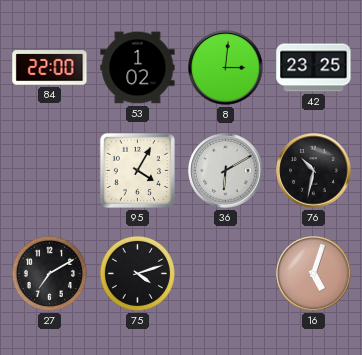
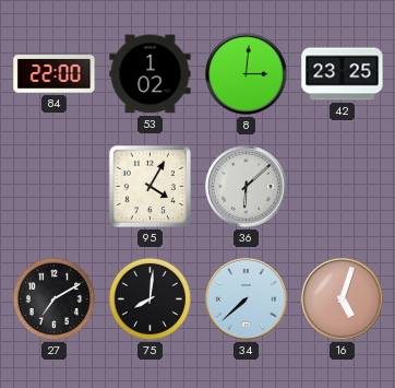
36: 6:10 -> 6:08
76: 10:32 -> none
75: 4:12 -> 8:01
34: none -> 7:38
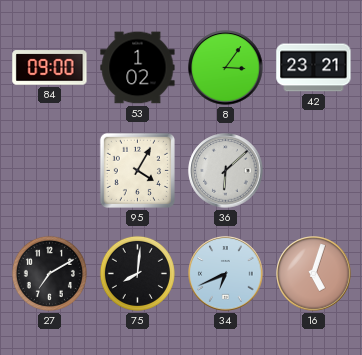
84: 22:00 -> 09:00
8: 3:01 -> 3:06
42: 23:25 -> 23:21
34: 7:38 -> 6:41
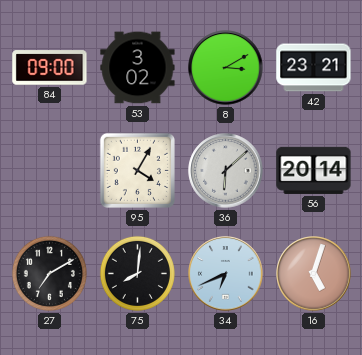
53: 1:02 -> 3:02
8: 3:06 -> 3:10
56: none -> 20:14
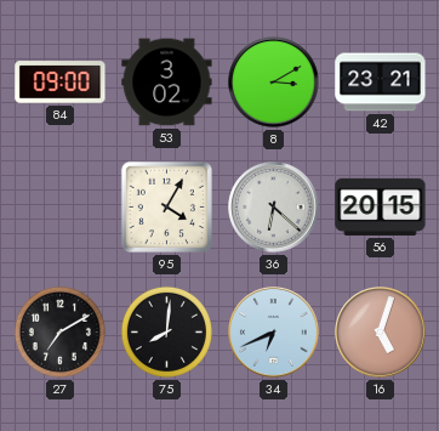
36: 6:08 -> 6:22
56: 20:14 -> 20:15
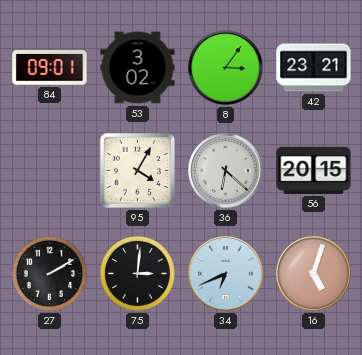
84: 09:00 -> 09:01
8: 3:10 -> 3:06
27: 7:10 -> 2:10
75: 8:01 -> 3:01
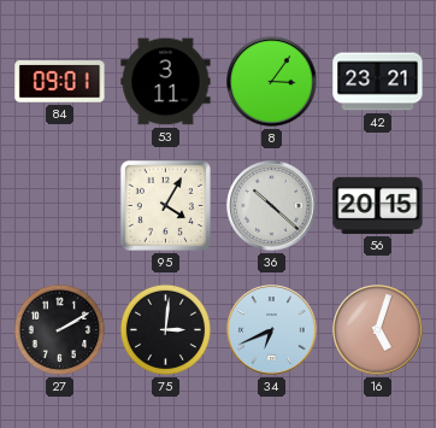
53: 3:02 -> 3:11
36: 6:22 -> 10:22
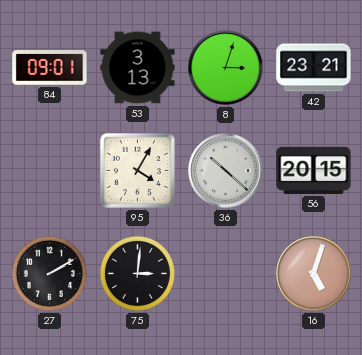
53: 3:11 -> 3:13
8: 3:06 -> 3:03
34: 6:41 -> none
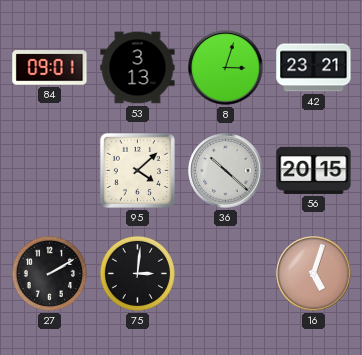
95: 4:05 -> 4:08
